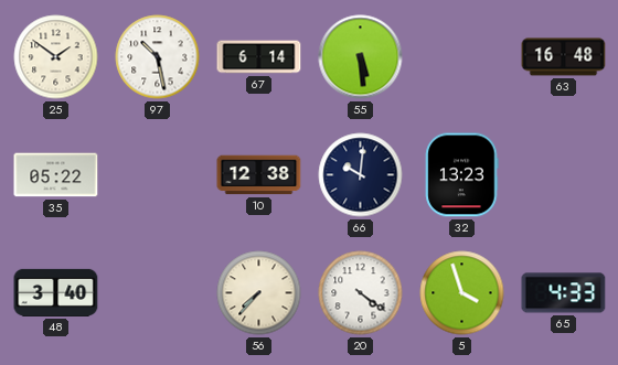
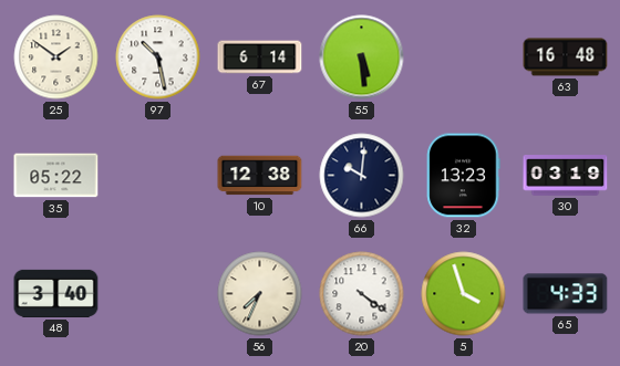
30: none -> 03:19
56: 7:37 -> 7:34
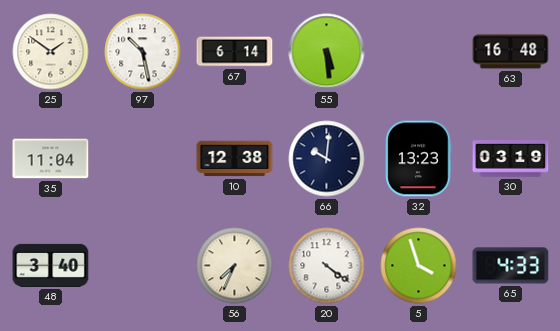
35: 05:22 -> 11:04
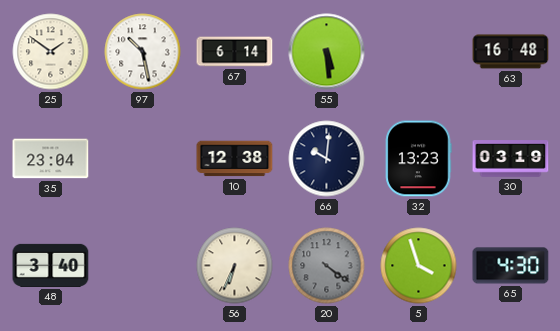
35: 11:04 -> 23:04
56: 7:34 -> 6:34
20 dial: white -> grey
65: 4:33 -> 4:30
